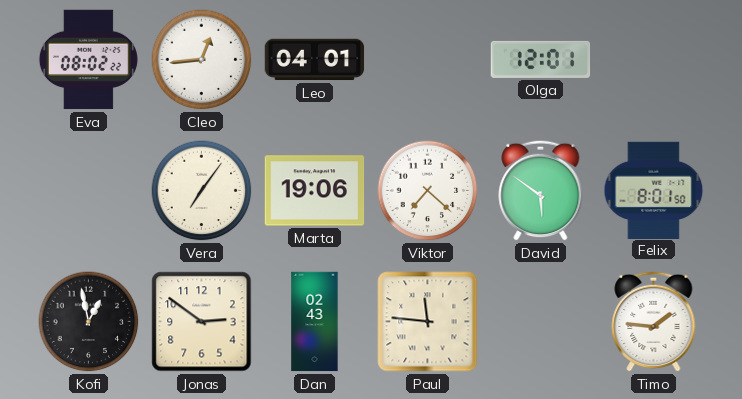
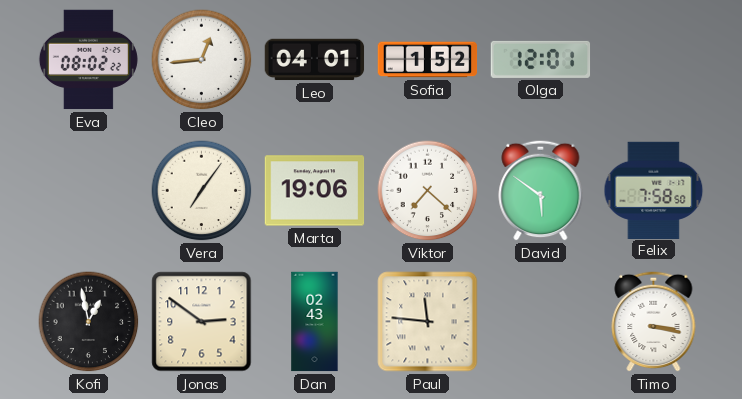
Sofia: none -> 1:52
Felix: 8:01 -> 7:58
Timo: 1:46 -> 3:17
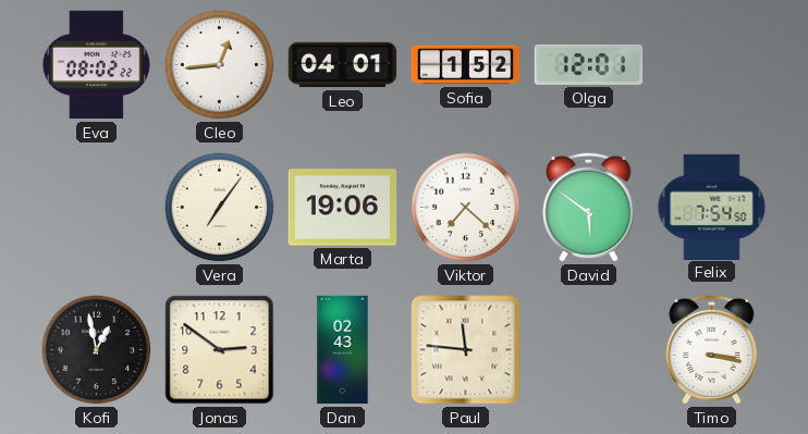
Felix: 7:58 -> 7:54
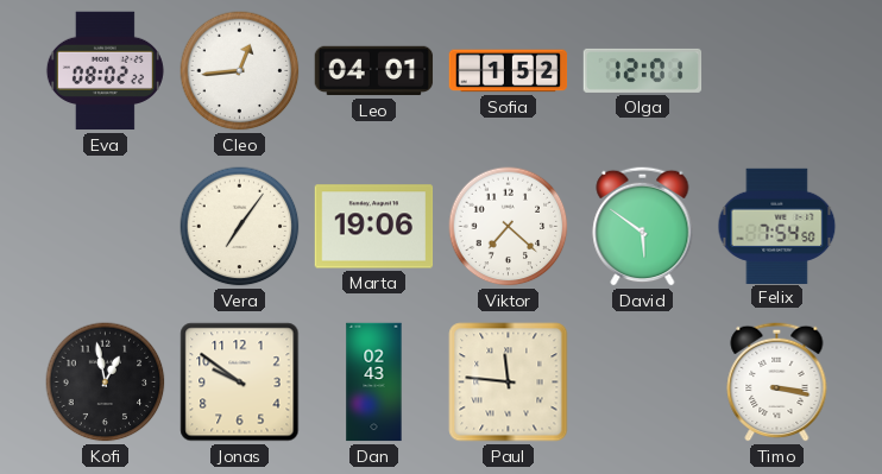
Jonas: 2:51 -> 9:51
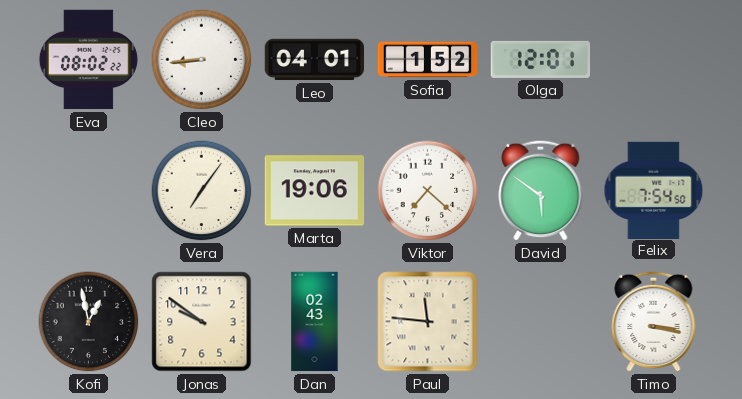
Cleo: 12:44 -> 8:44
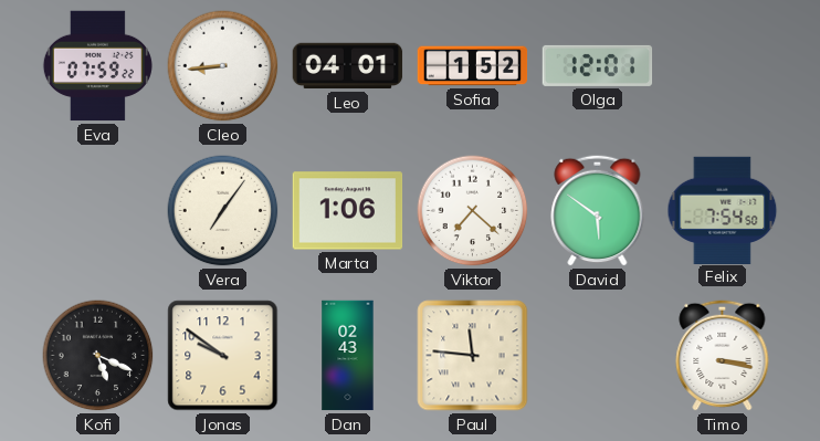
Eva: 08:02 -> 07:59
Marta: 19:06 -> 1:06
Kofi: 12:58 -> 5:19
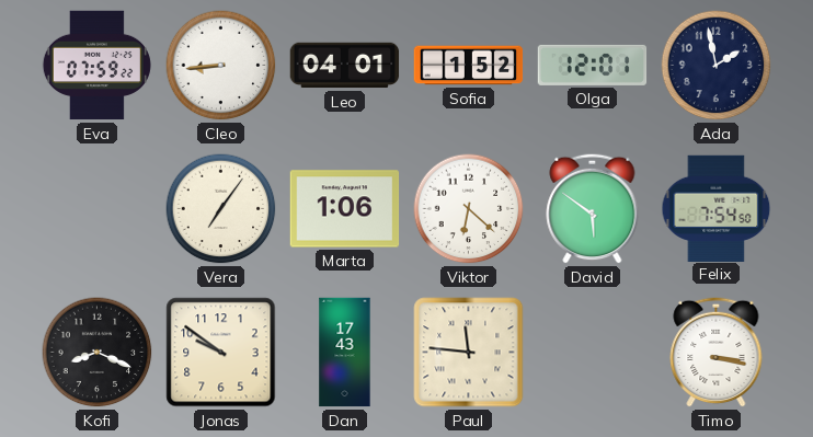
Ada: none -> 1:58
Viktor: 7:22 -> 6:22
Kofi: 5:19 -> 8:19
Dan: 02:43 -> 17:43
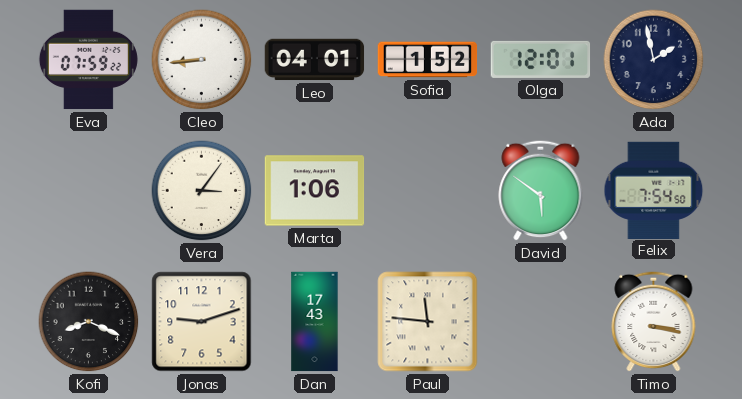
Vera: 7:06 -> 3:06
Viktor: 6:22 -> none
Jonas: 9:51 -> 9:12
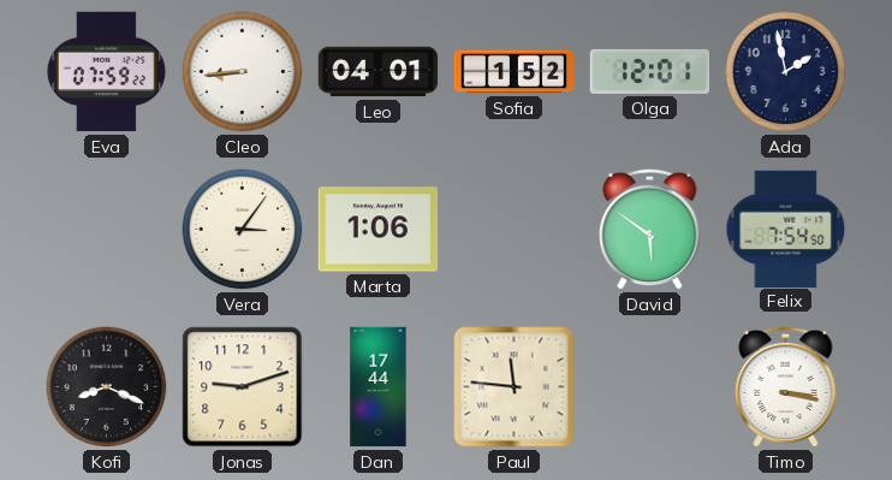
Dan: 17:43 -> 17:44
